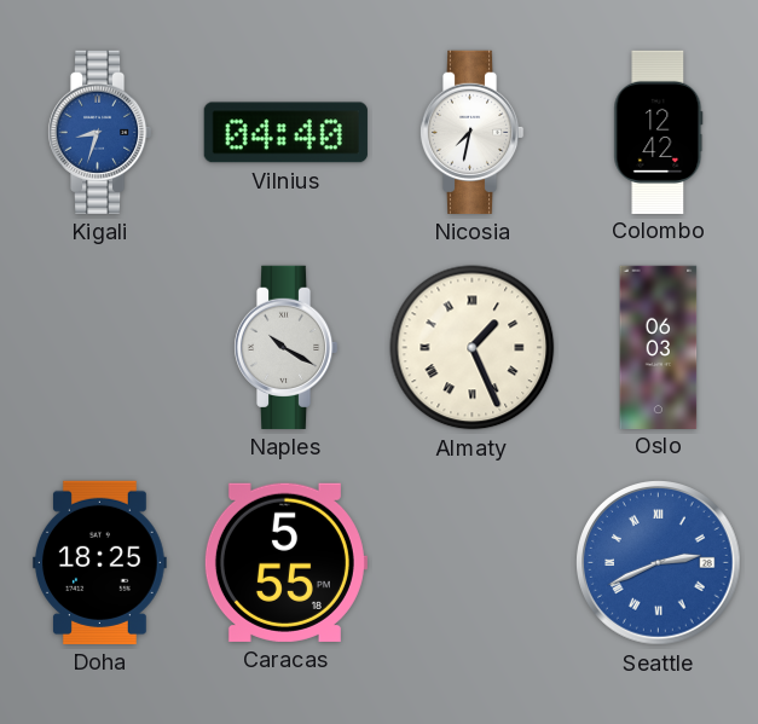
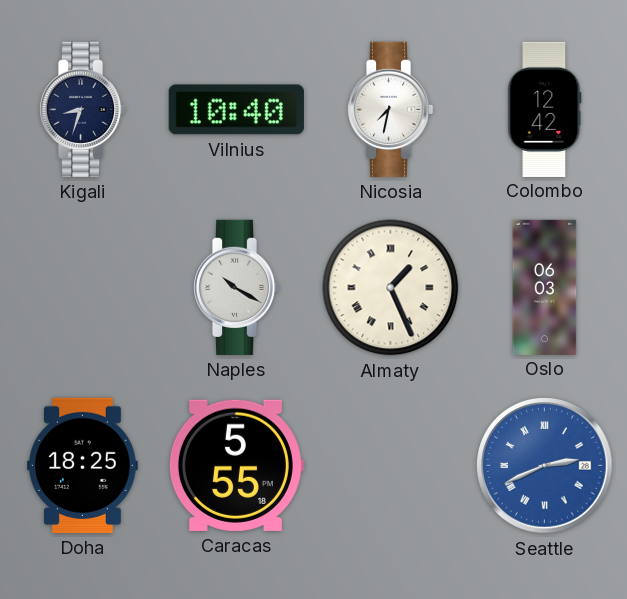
Kigali dial: blue -> navy
Vilnius: 04:40 -> 10:40
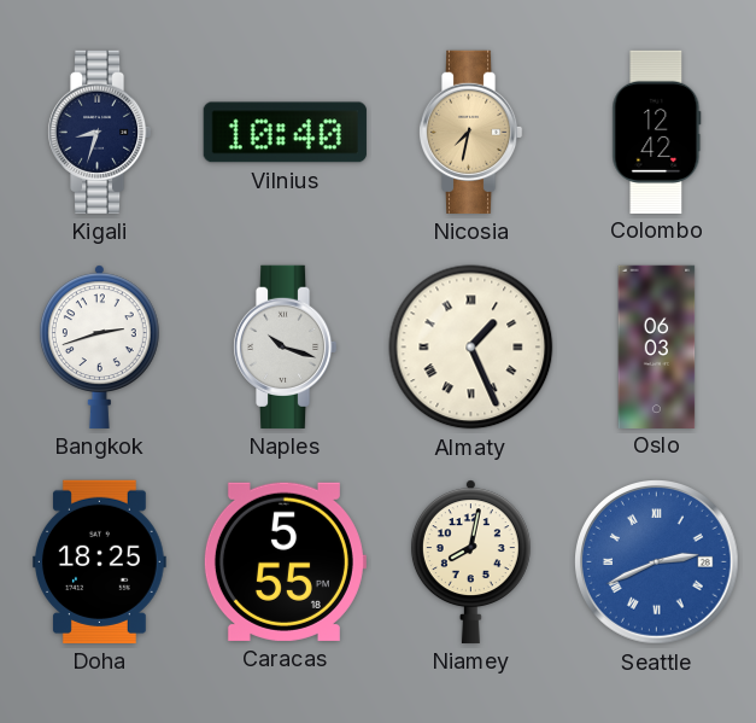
Nicosia dial: white -> champagne
Bangkok: none -> 2:42
Naples: 10:20 -> 10:18
Niamey: none -> 8:02
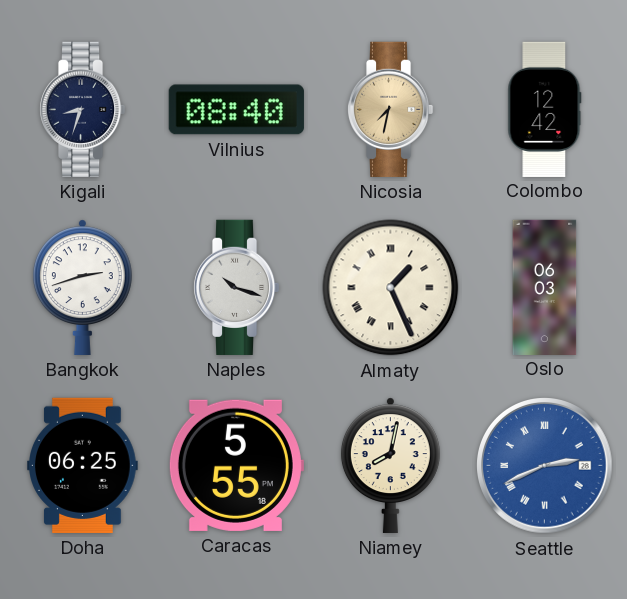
Vilnius: 10:40 -> 08:40
Doha: 18:25 -> 06:25
